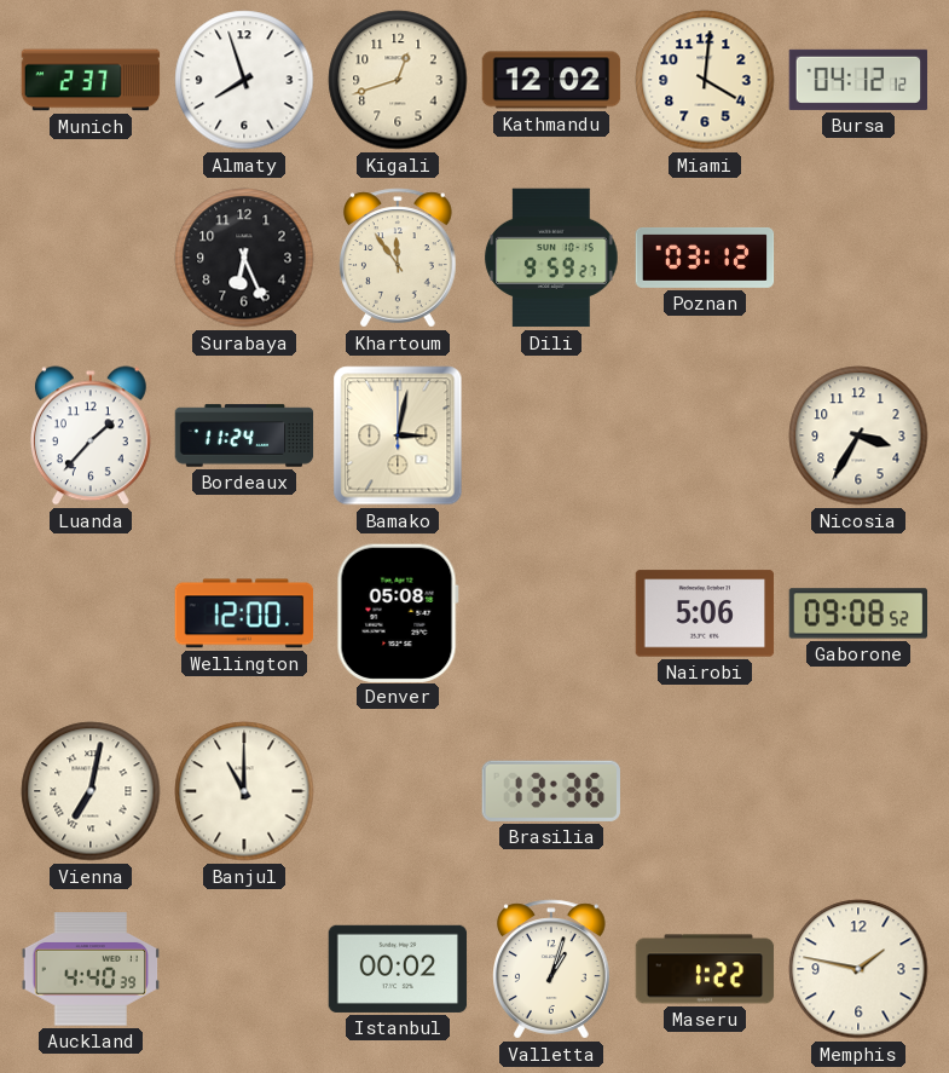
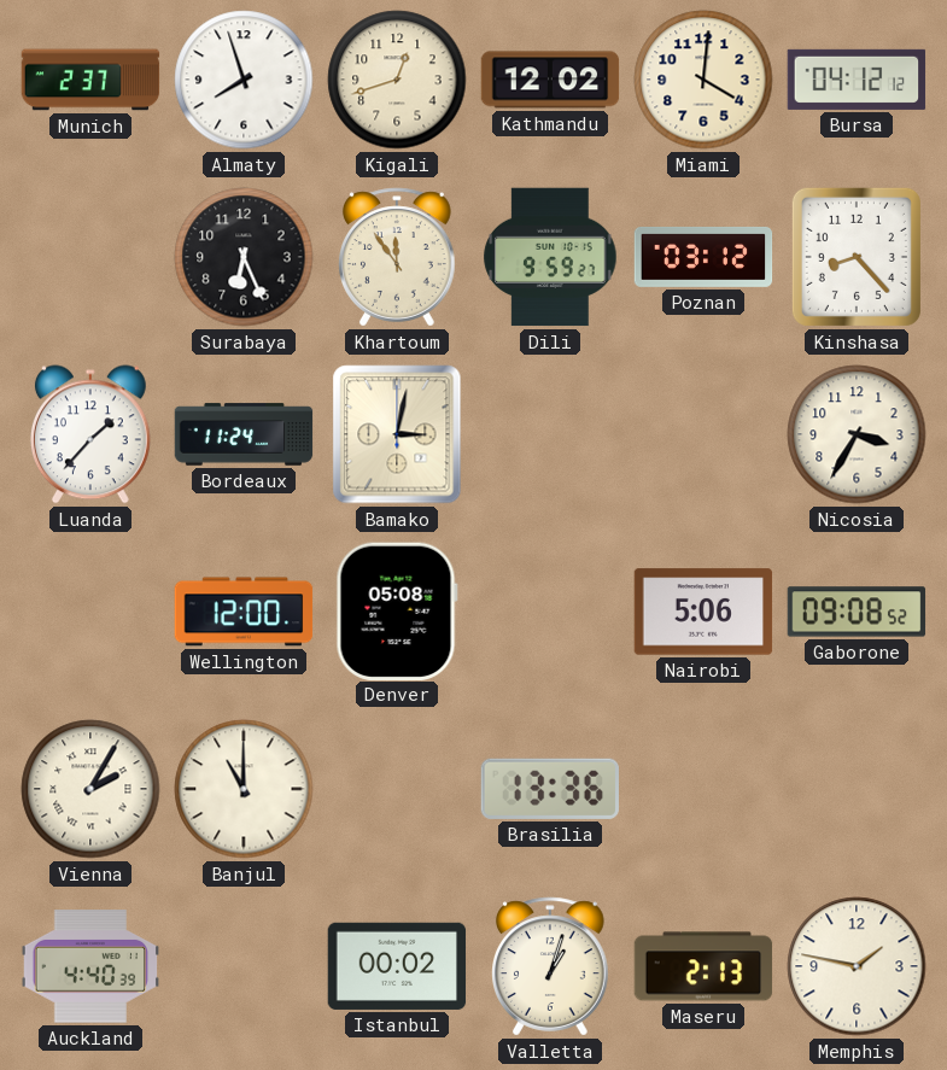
Kinshasa: none -> 8:23
Vienna: 7:02 -> 2:05
Maseru: 1:22 -> 2:13
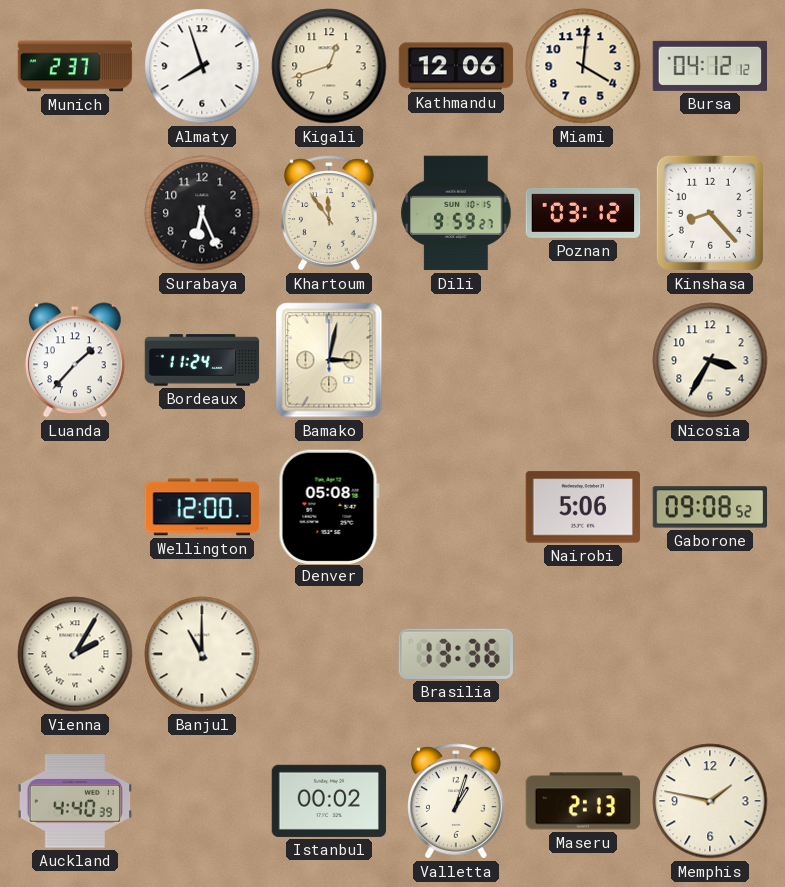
Kathmandu: 12:02 -> 12:06
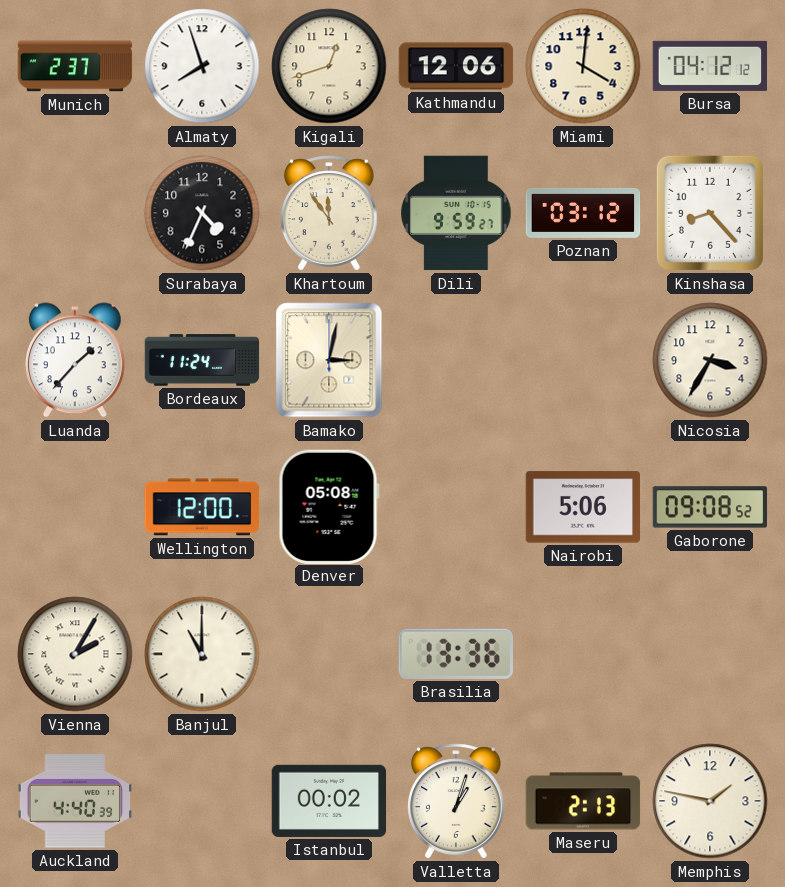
Surabaya: 6:26 -> 4:34
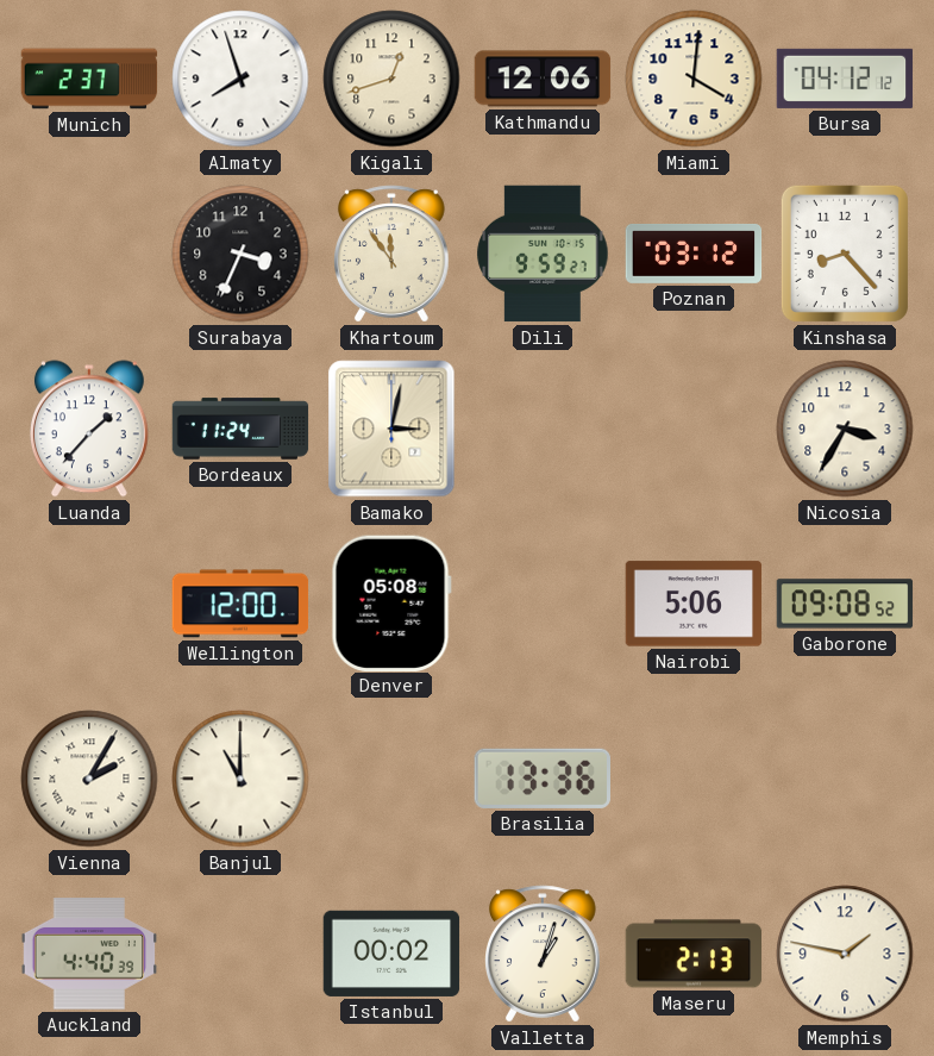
Surabaya: 4:34 -> 3:34
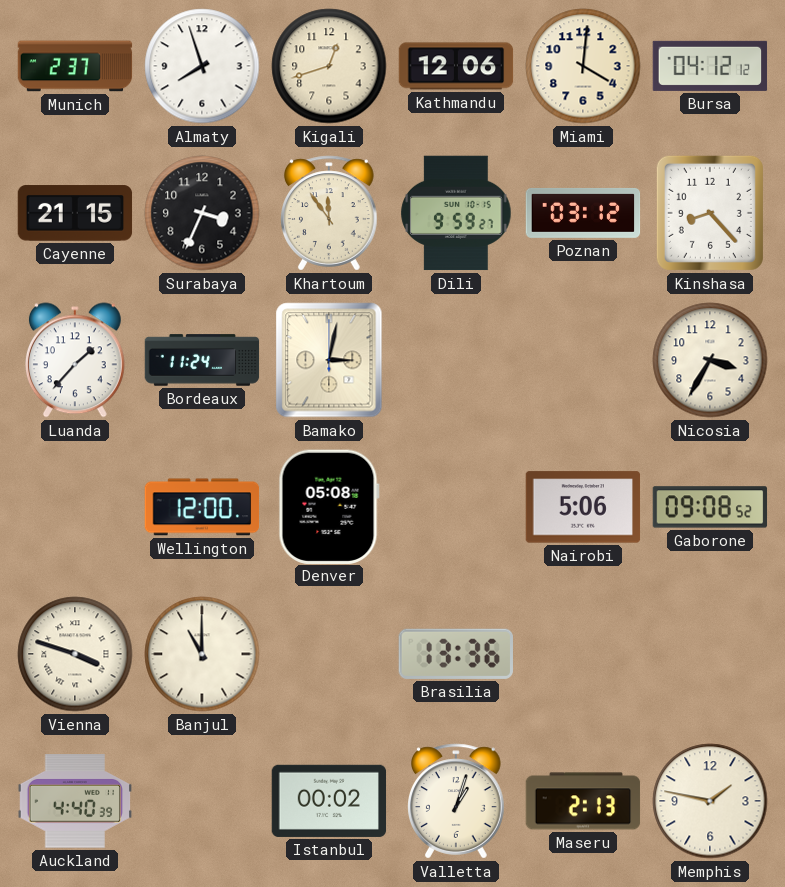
Cayenne: none -> 21:15
Vienna: 2:05 -> 3:48
